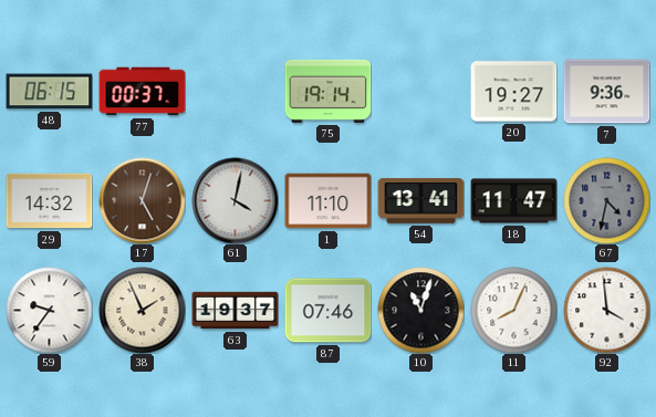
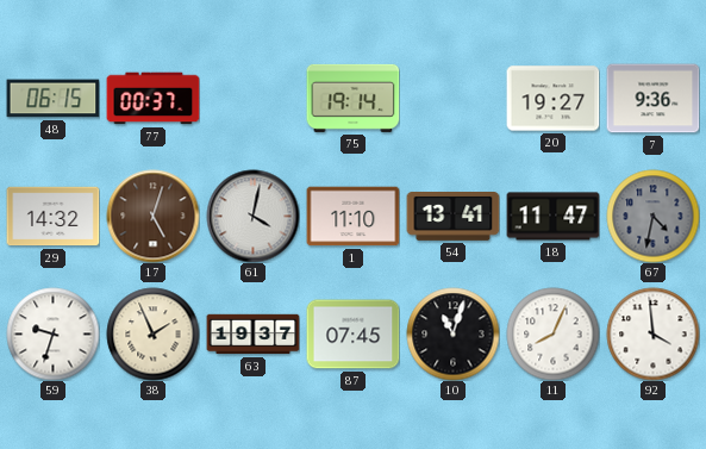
59: 9:36 -> 9:33
87: 07:46 -> 07:45
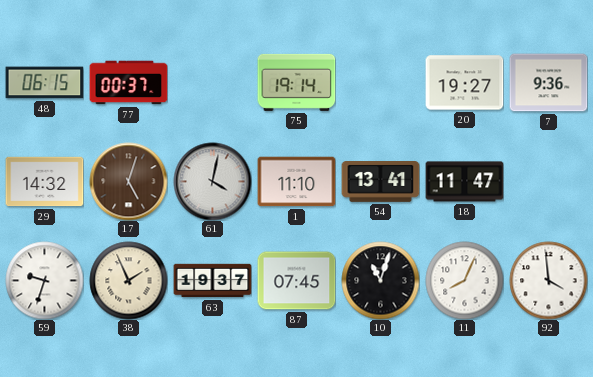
67: 4:32 -> none
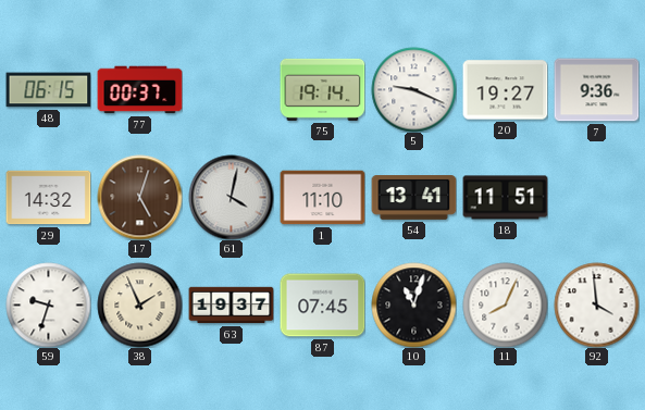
5: none -> 9:19
18: 11:47 -> 11:51
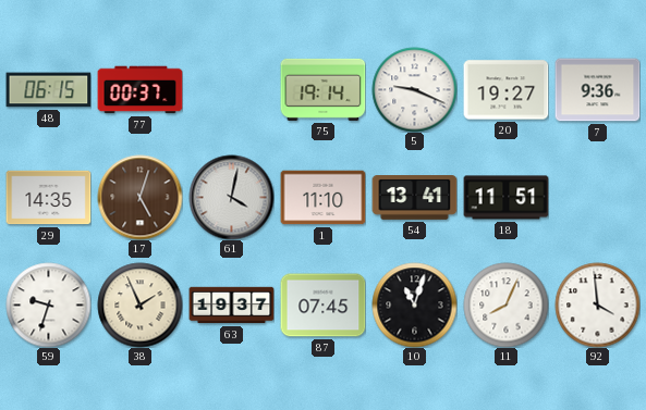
29: 14:32 -> 14:35
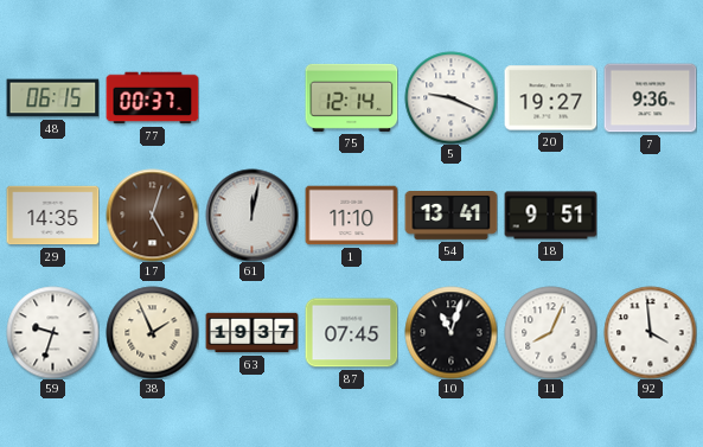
75: 19:14 -> 12:14
61: 4:02 -> 12:02
18: 11:51 -> 9:51
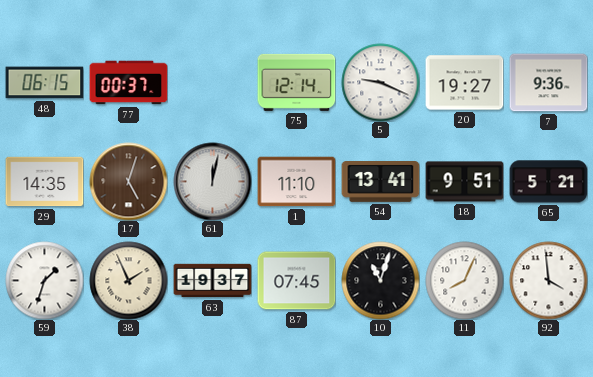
65: none -> 5:21
59: 9:33 -> 1:33
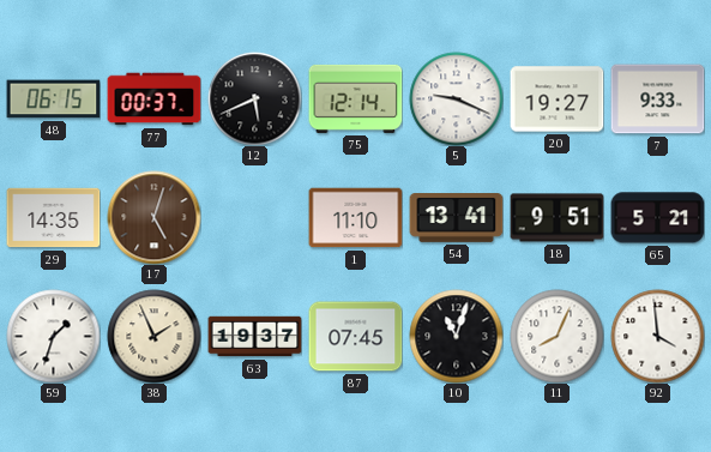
12: none -> 5:41
7: 9:36 -> 9:33
61: 12:02 -> none
